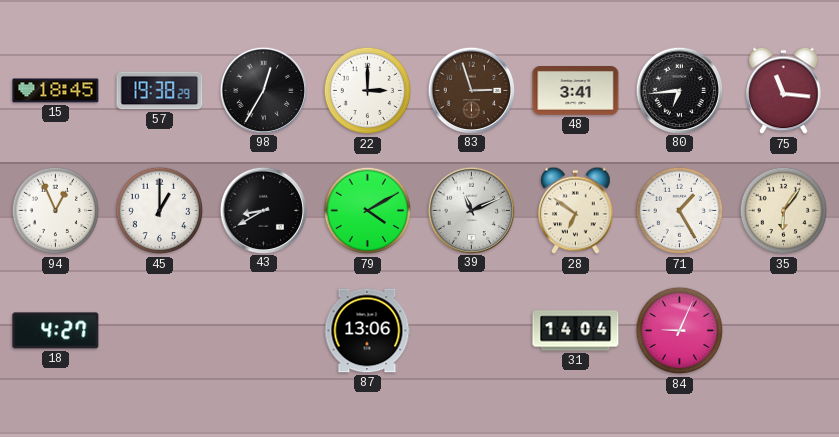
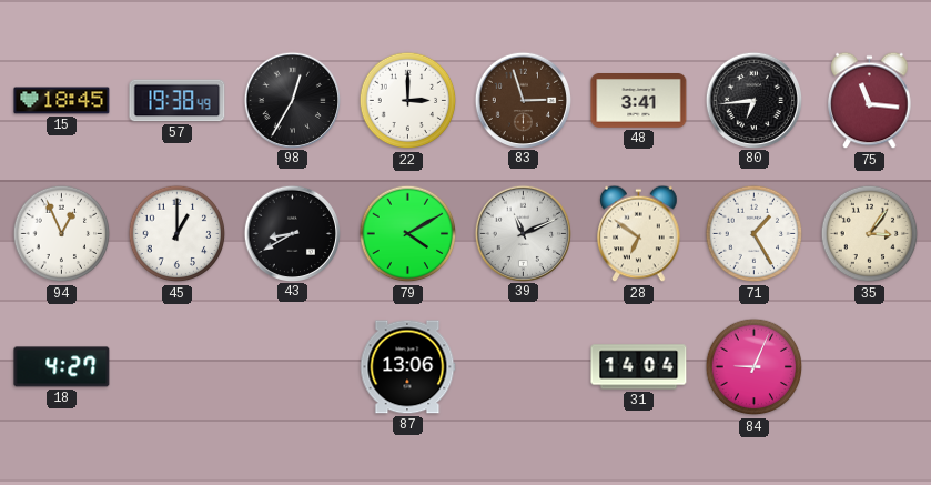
57: 19:38:29 -> 19:38:49
35: 6:06 -> 3:06
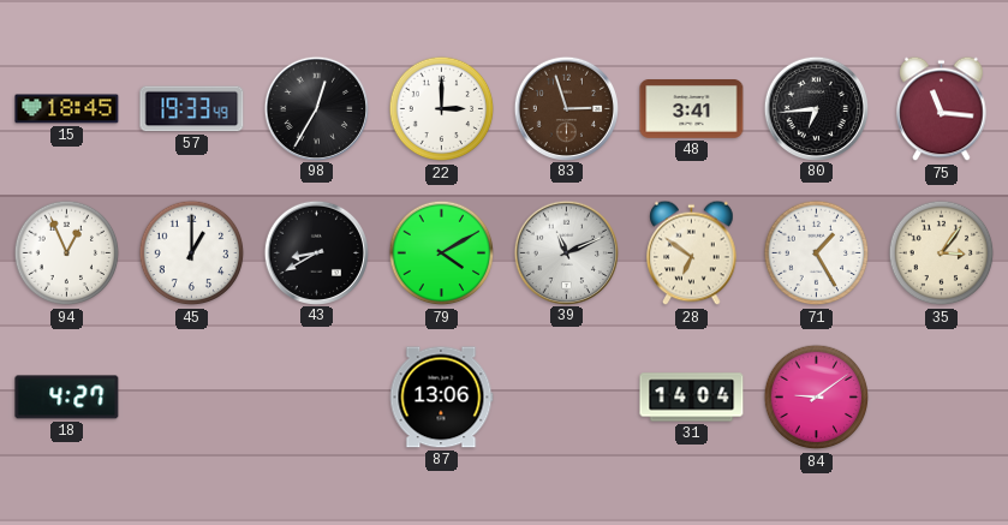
57: 19:38 -> 19:33
84: 9:04 -> 9:09
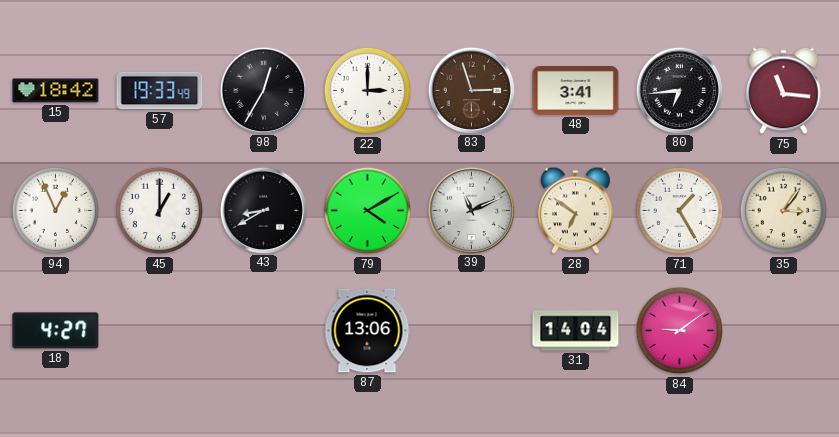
15: 18:45 -> 18:42
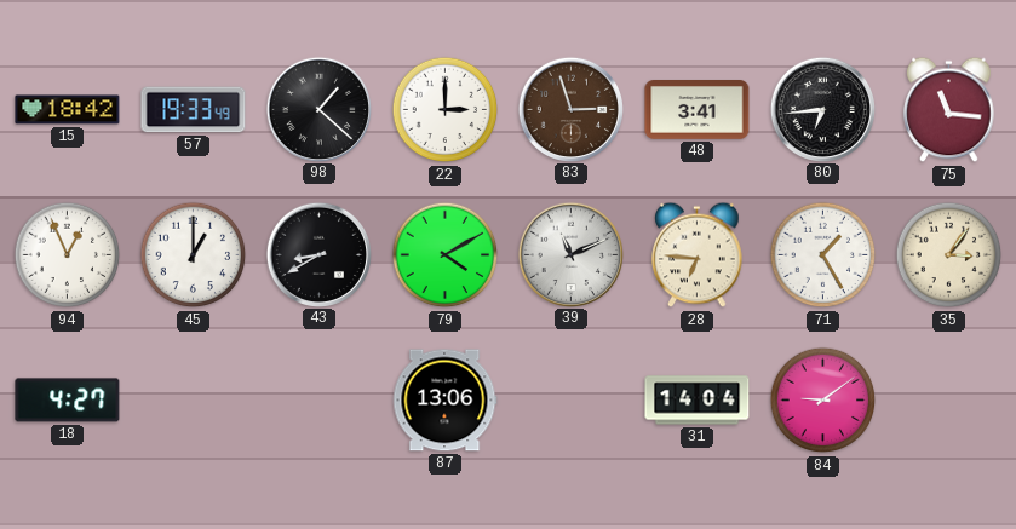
98: 12:35 -> 1:22
28: 6:51 -> 6:46
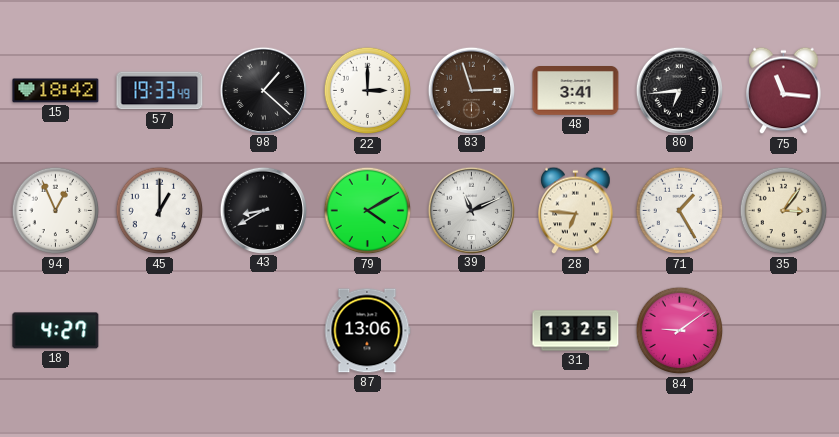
31: 14:04 -> 13:25
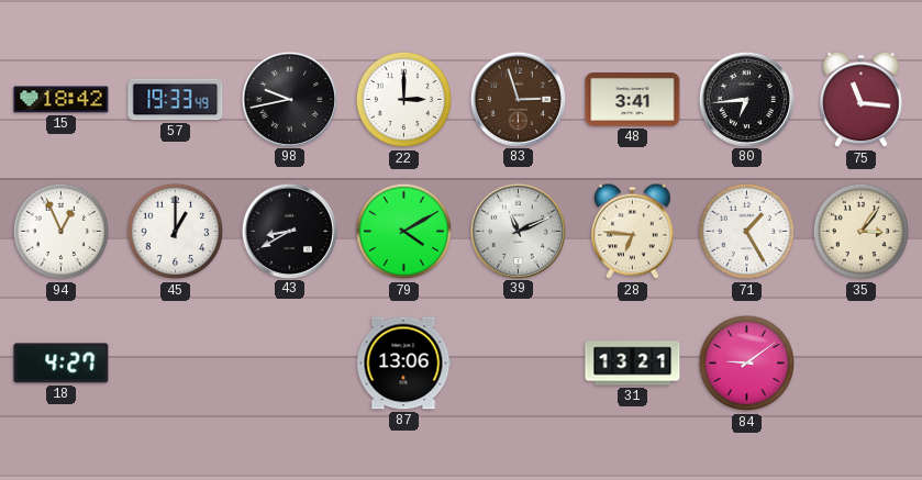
98: 1:22 -> 9:43
31: 13:25 -> 13:21
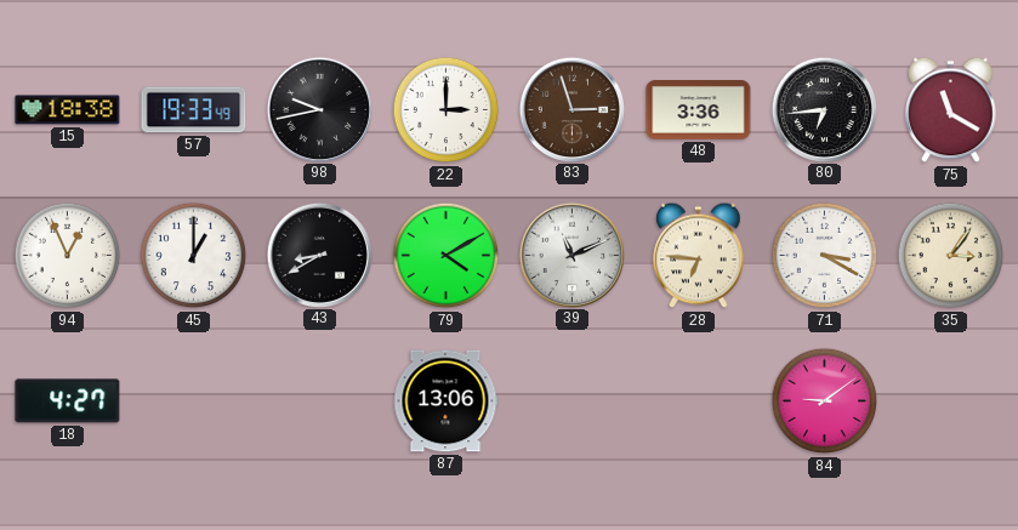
15: 18:42 -> 18:38
48: 3:41 -> 3:36
75: 11:16 -> 11:20
71: 1:25 -> 3:20
31: 13:21 -> none
